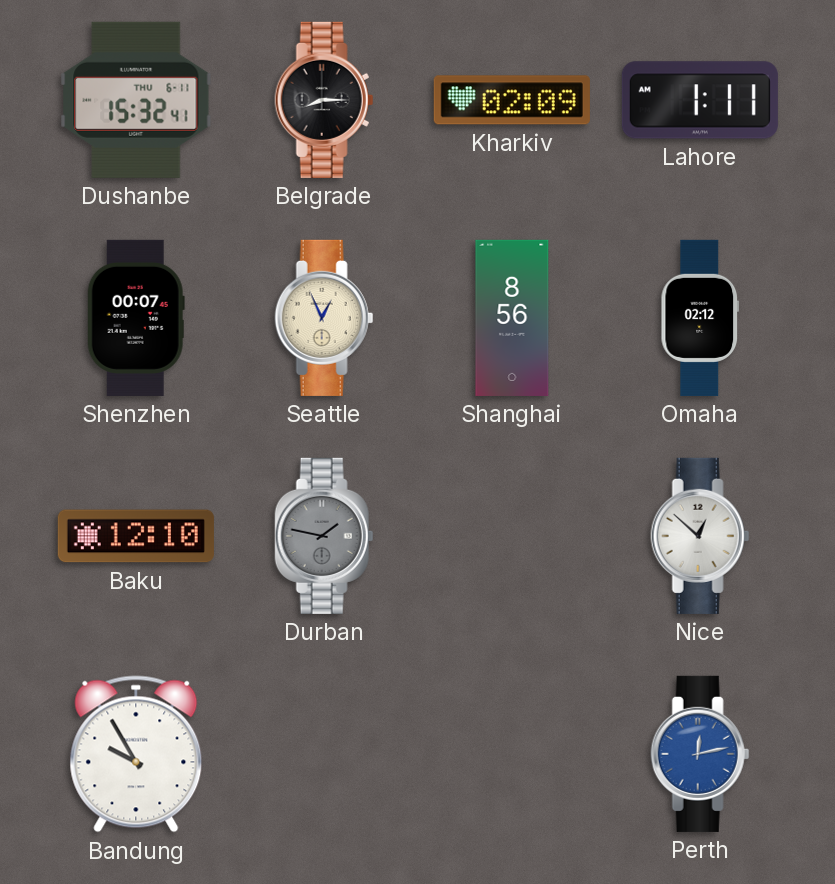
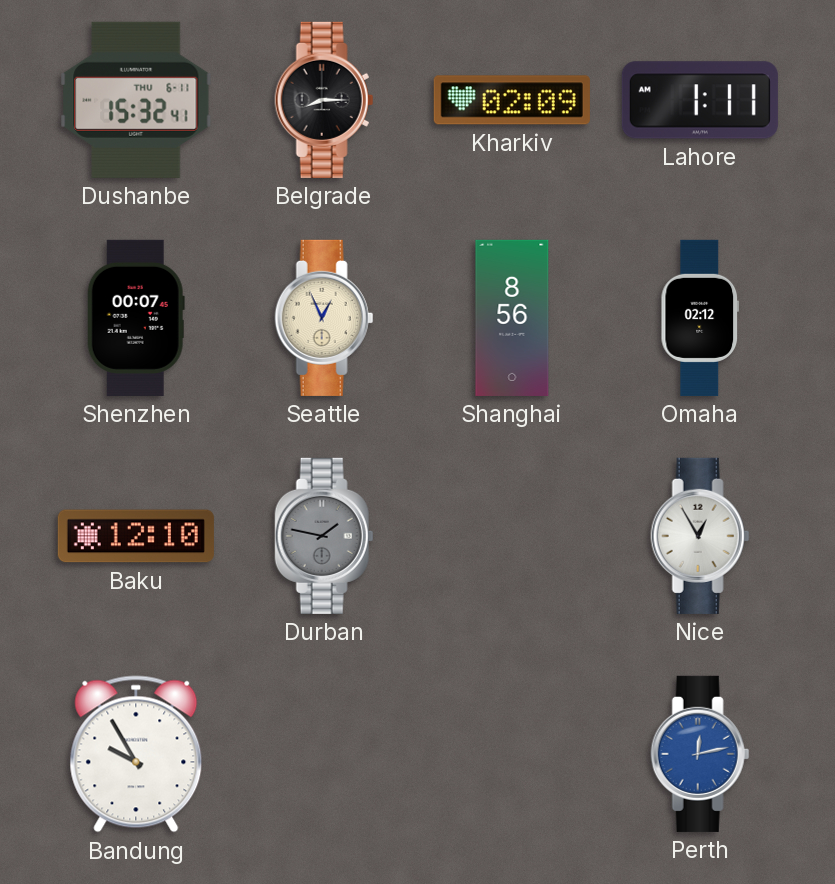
Nice: 12:52 -> 12:55
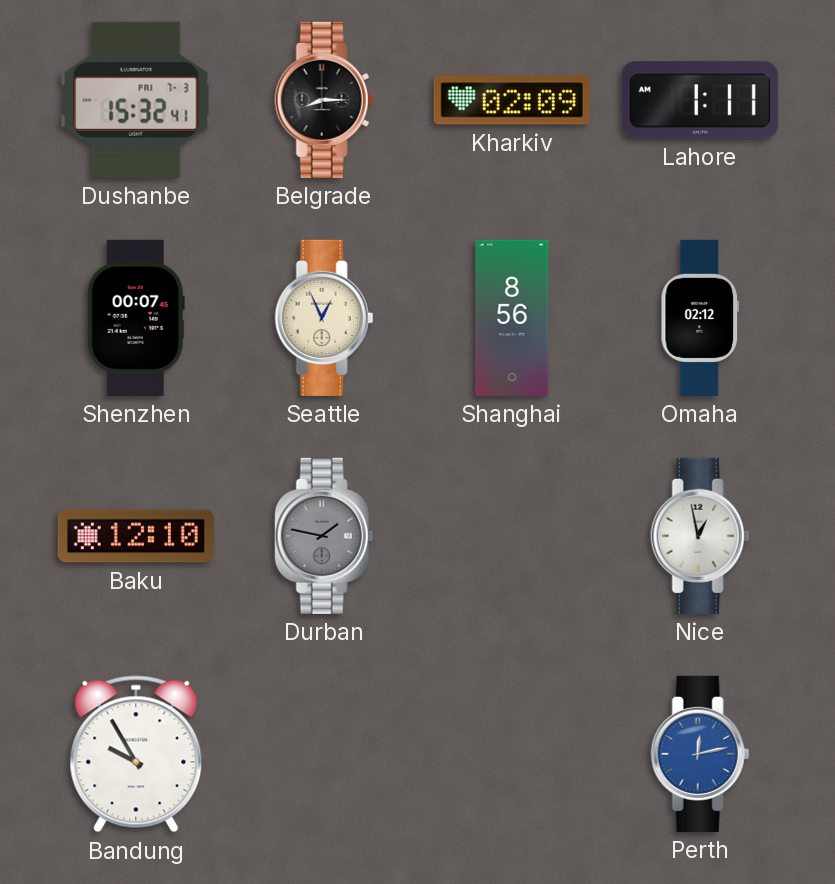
Dushanbe date: THU 6-11 -> FRI 7-3
Nice: 12:55 -> 12:58
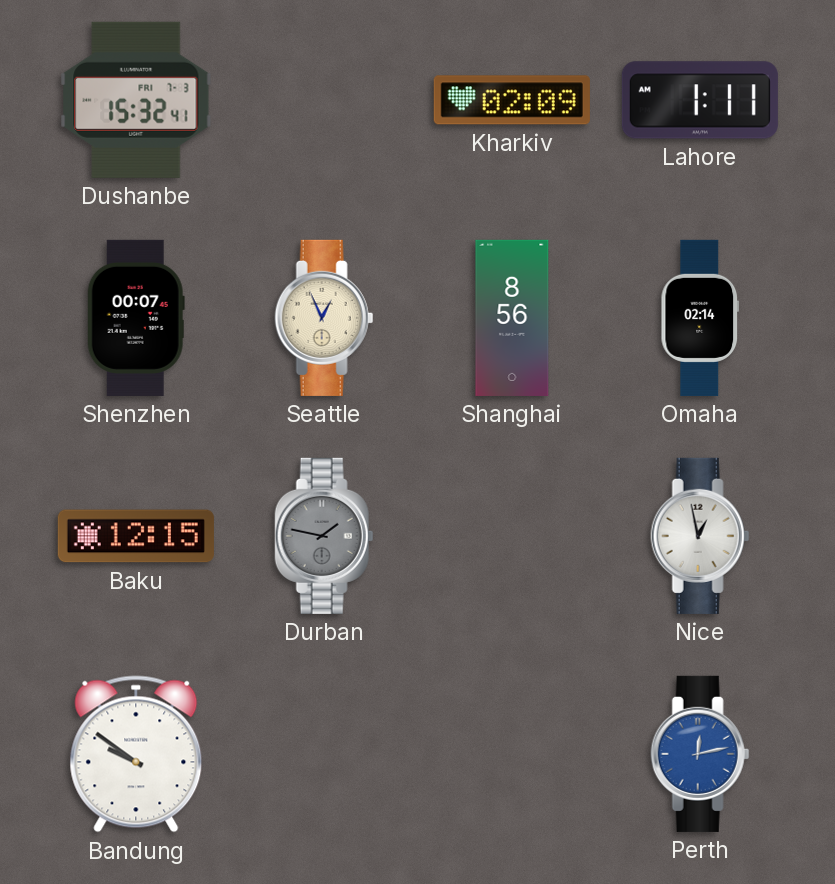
Belgrade: 8:15 -> none
Omaha: 02:12 -> 02:14
Baku: 12:10 -> 12:15
Bandung: 9:55 -> 9:51
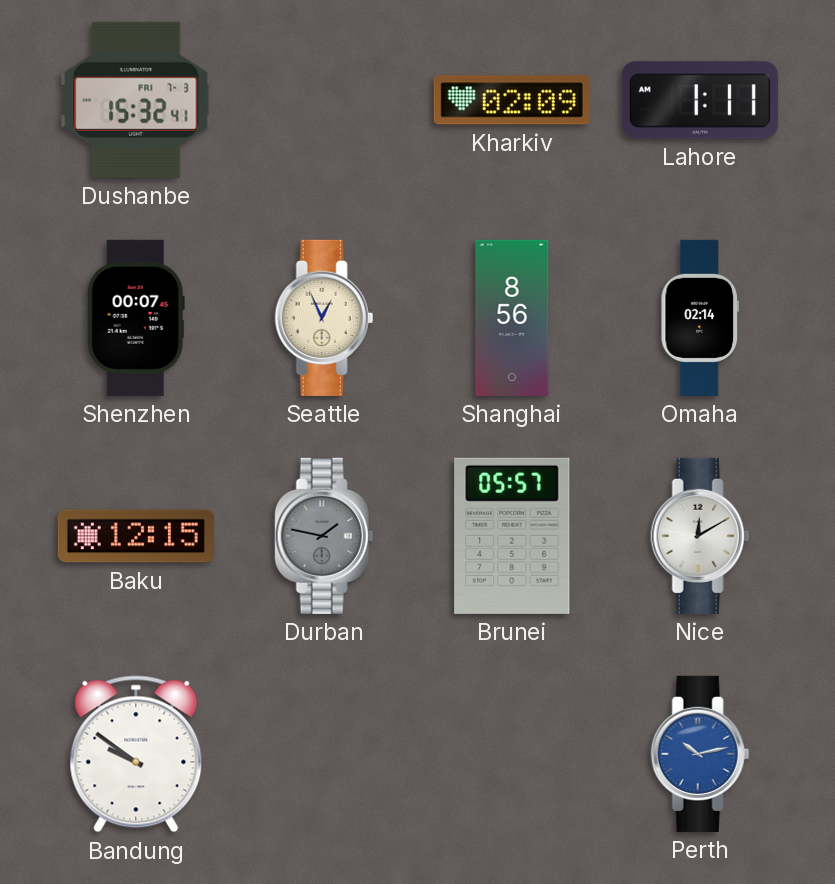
Brunei: none -> 05:57
Nice: 12:58 -> 12:10
Perth: 12:13 -> 10:13
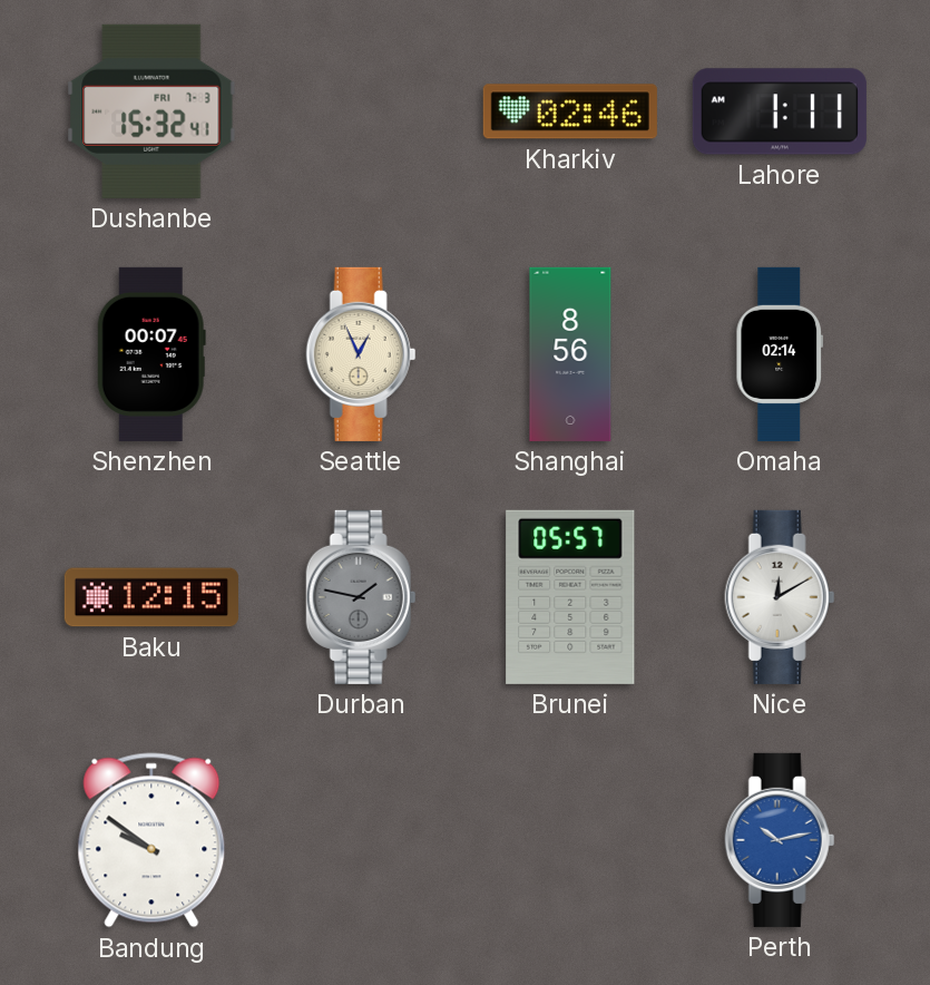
Kharkiv: 02:09 -> 02:46
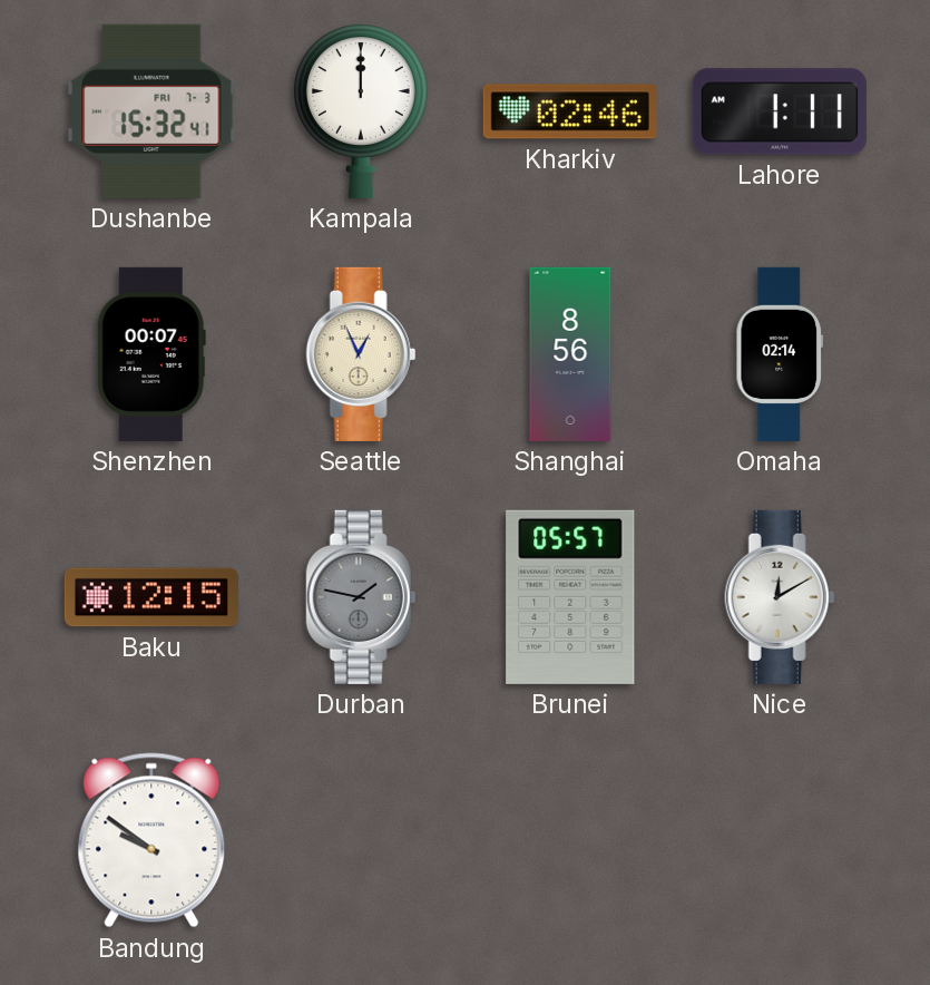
Kampala: none -> 12:00
Perth: 10:13 -> none
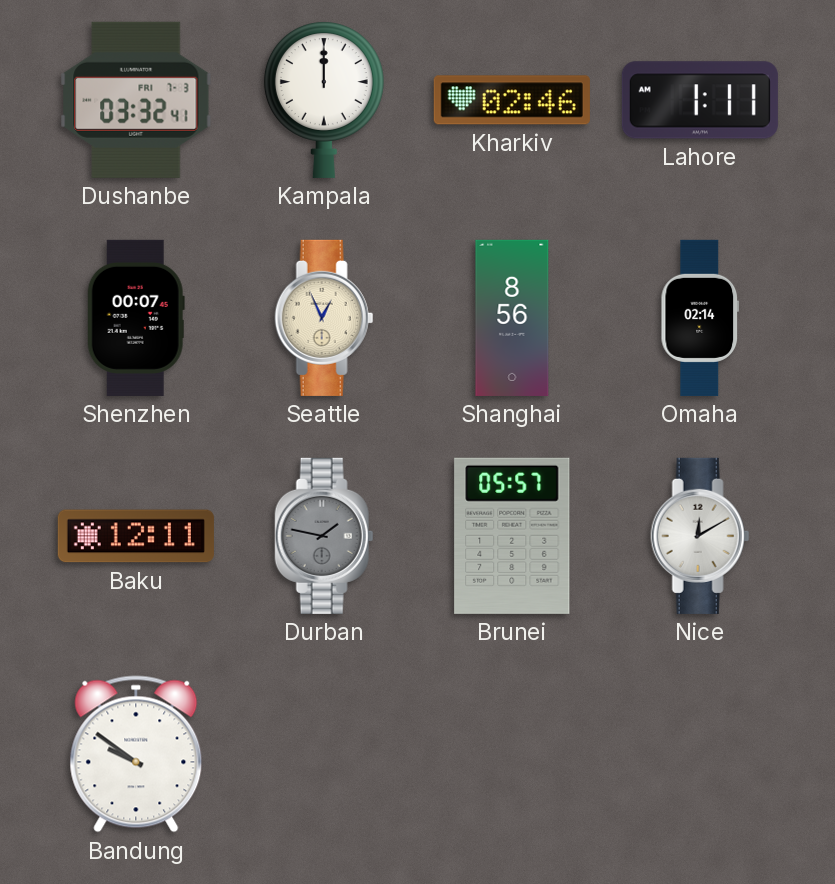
Dushanbe: 15:32 -> 03:32
Baku: 12:15 -> 12:11
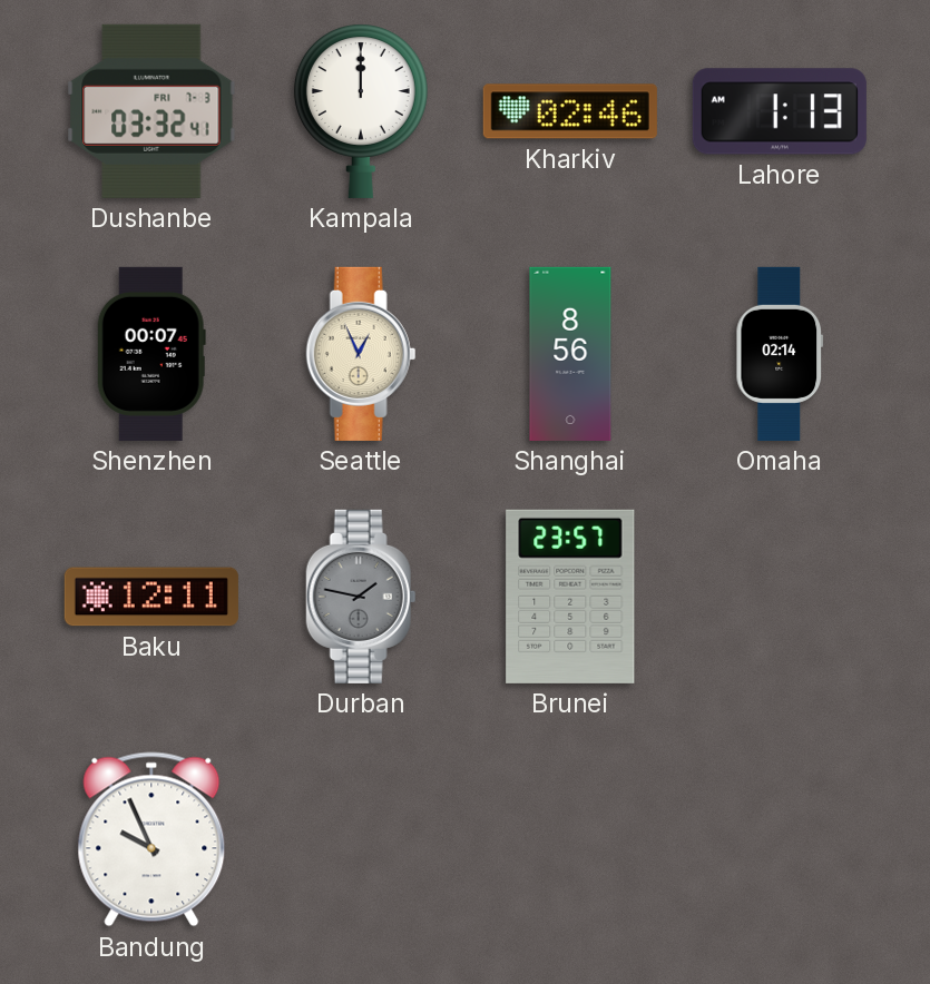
Lahore: 1:11 -> 1:13
Brunei: 05:57 -> 23:57
Nice: 12:10 -> none
Bandung: 9:51 -> 9:56
